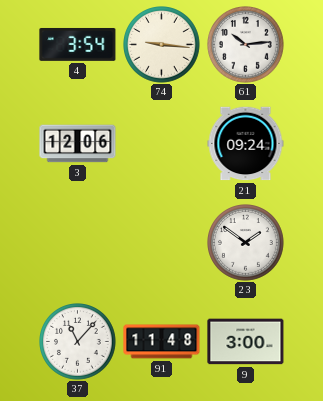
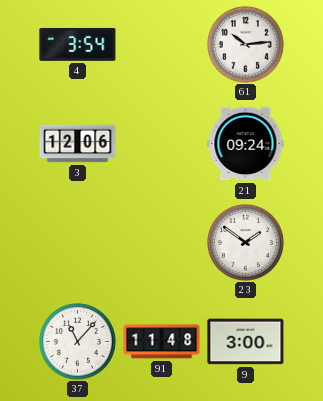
74: 9:16 -> none
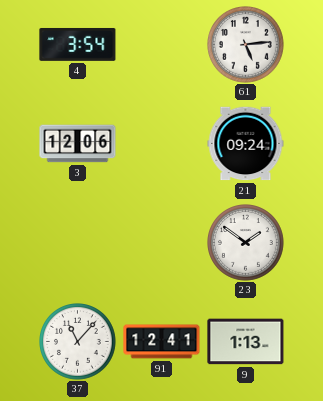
61: 10:14 -> 5:14
91: 11:48 -> 12:41
9: 3:00 -> 1:13
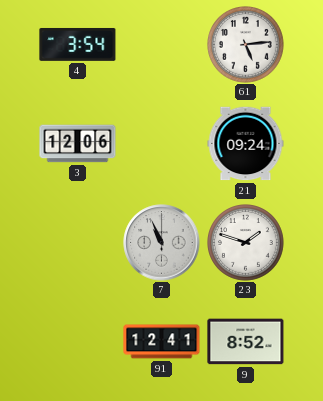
7: none -> 10:56
23: 1:51 -> 1:48
37: 11:07 -> none
9: 1:13 -> 8:52
